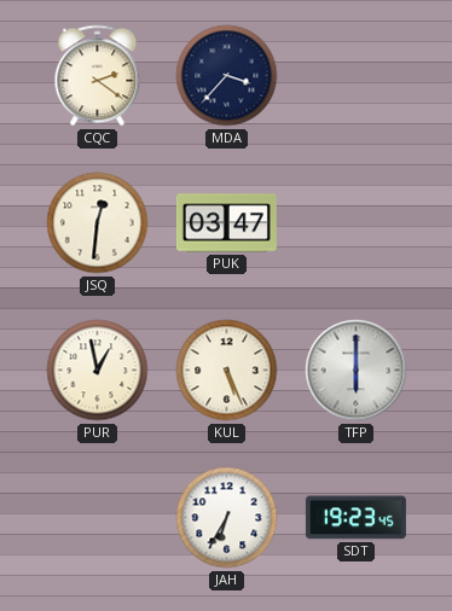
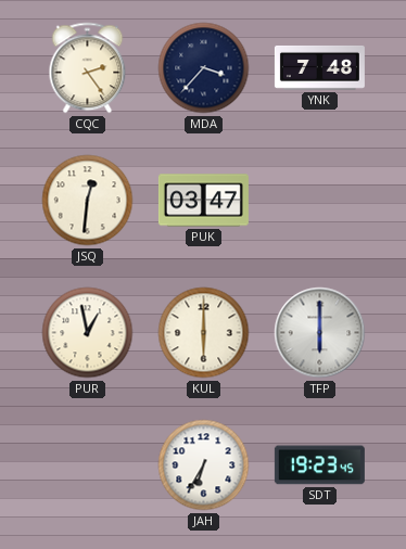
CQC: 2:21 -> 2:24
YNK: none -> 7:48
KUL: 5:26 -> 6:00
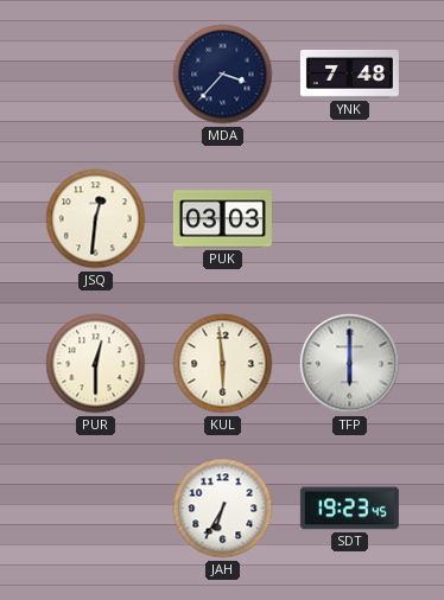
CQC: 2:24 -> none
PUK: 03:47 -> 03:03
PUR: 12:58 -> 12:30
KUL: 6:00 -> 5:59
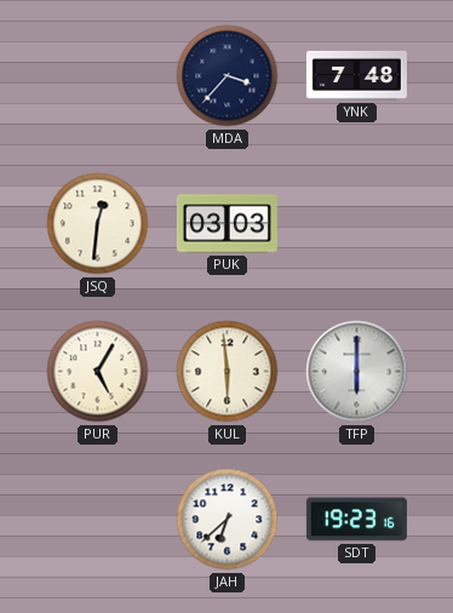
PUR: 12:30 -> 5:05
JAH: 6:35 -> 6:38
SDT: 19:23:45 -> 19:23:16
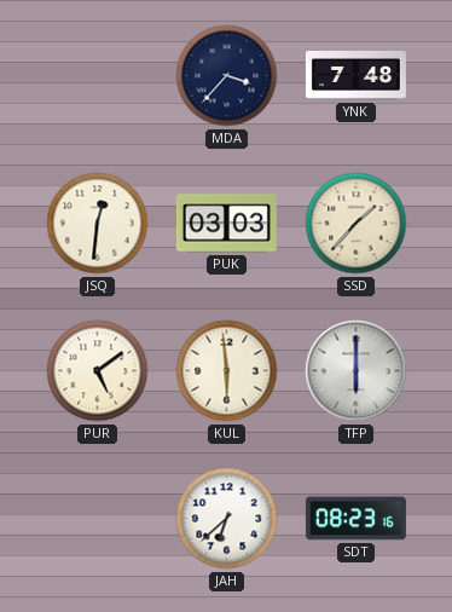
SSD: none -> 1:37
PUR: 5:05 -> 5:09
SDT: 19:23 -> 08:23
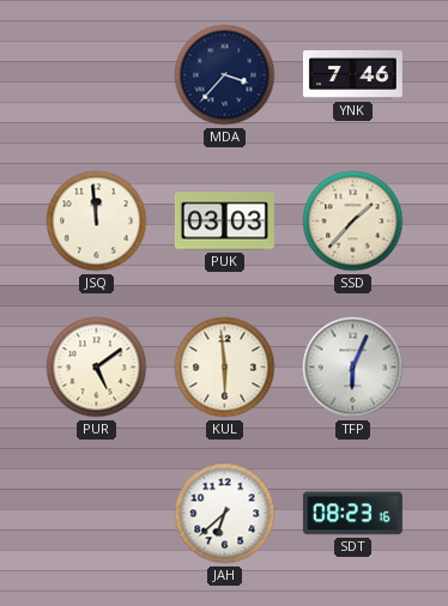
YNK: 7:48 -> 7:46
JSQ: 12:31 -> 11:59
TFP: 6:00 -> 6:04
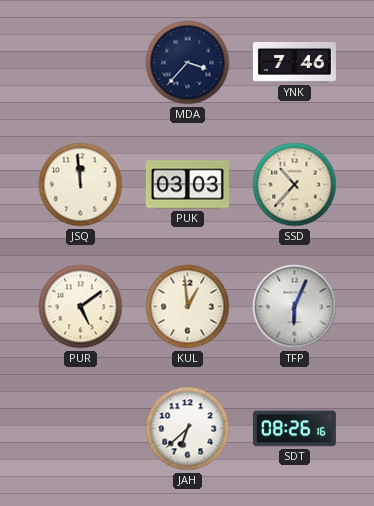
SSD: 1:37 -> 10:37
KUL: 5:59 -> 12:59
SDT: 08:23 -> 08:26
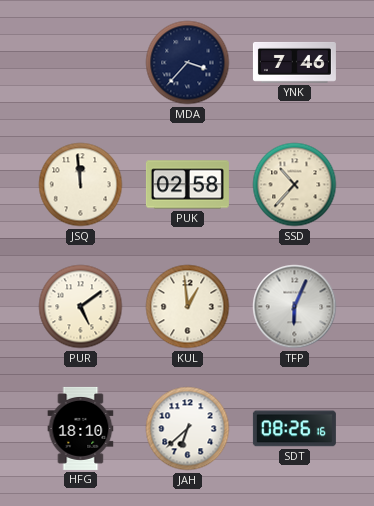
PUK: 03:03 -> 02:58
HFG: none -> 18:10
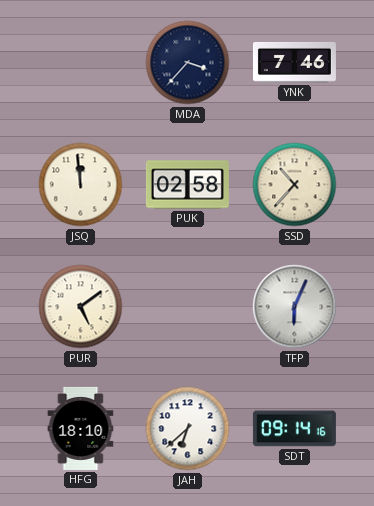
KUL: 12:59 -> none
SDT: 08:26 -> 09:14
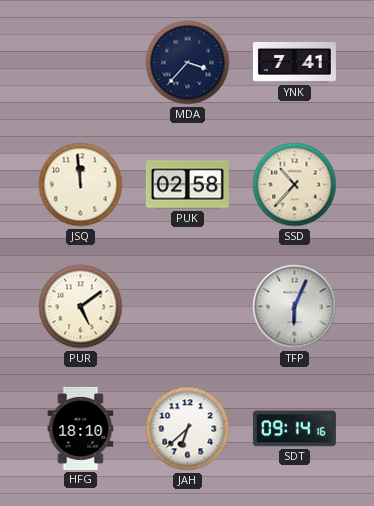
YNK: 7:46 -> 7:41
